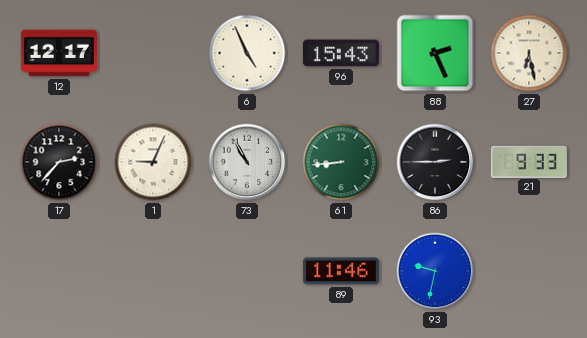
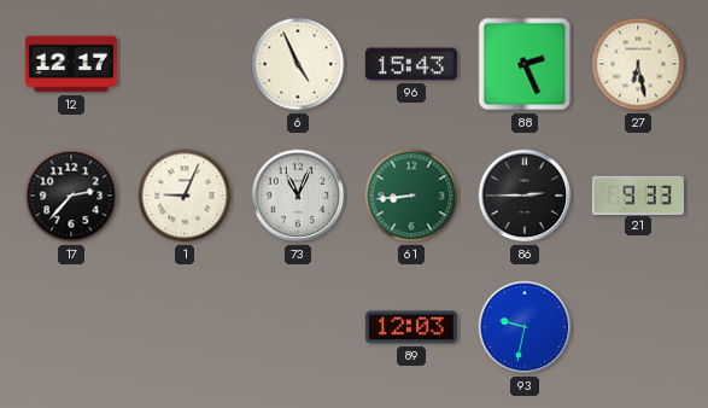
73: 10:55 -> 11:04
89: 11:46 -> 12:03
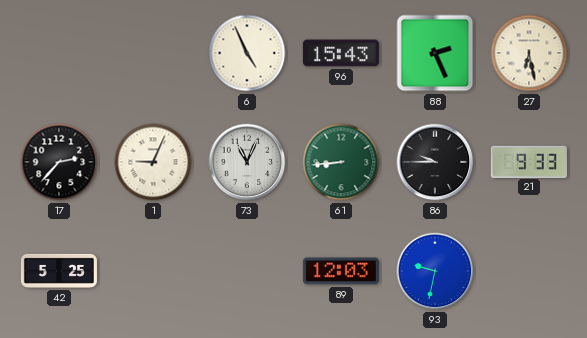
12: 12:17 -> none
86: 2:45 -> 9:45
42: none -> 5:25
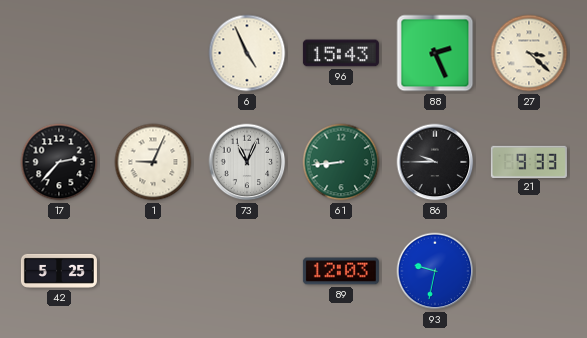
27: 6:28 -> 3:22
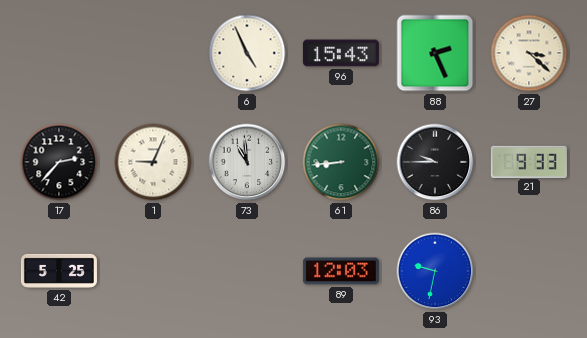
73: 11:04 -> 10:59
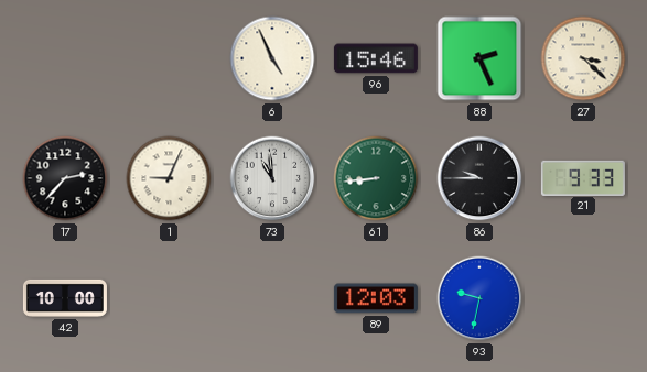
96: 15:43 -> 15:46
42: 5:25 -> 10:00
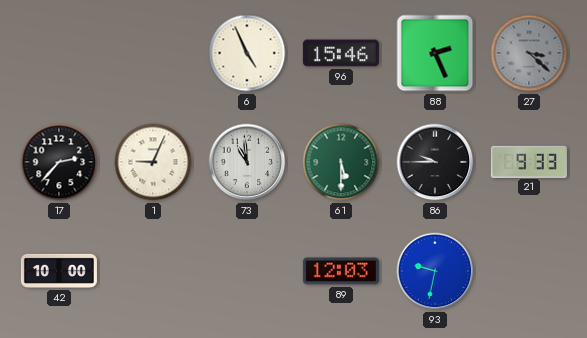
27 dial: cream -> grey
61: 8:44 -> 5:30
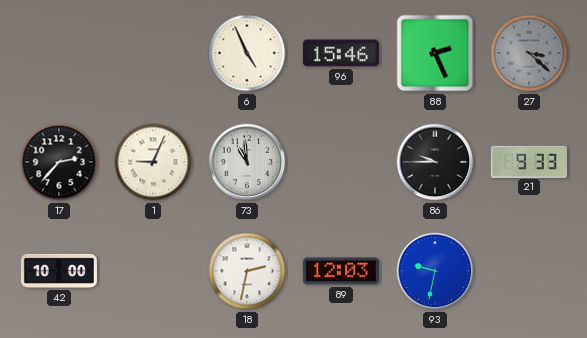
61: 5:30 -> none
18: none -> 2:32
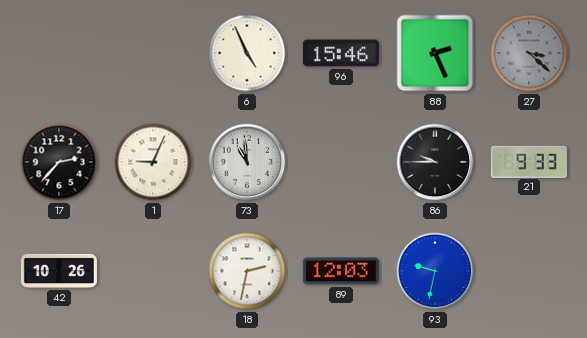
42: 10:00 -> 10:26
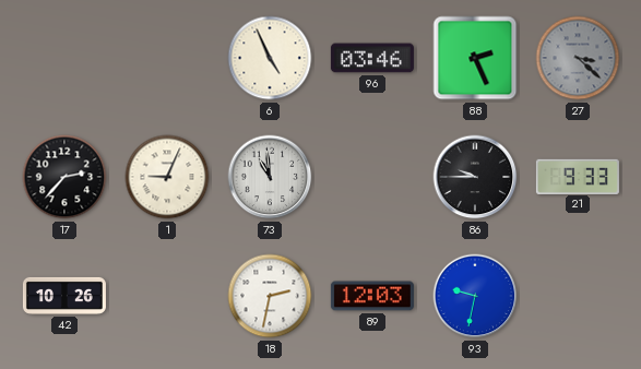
96: 15:46 -> 03:46
